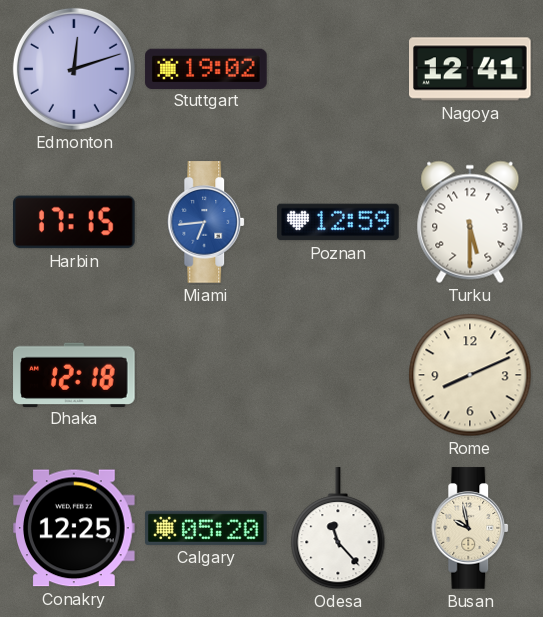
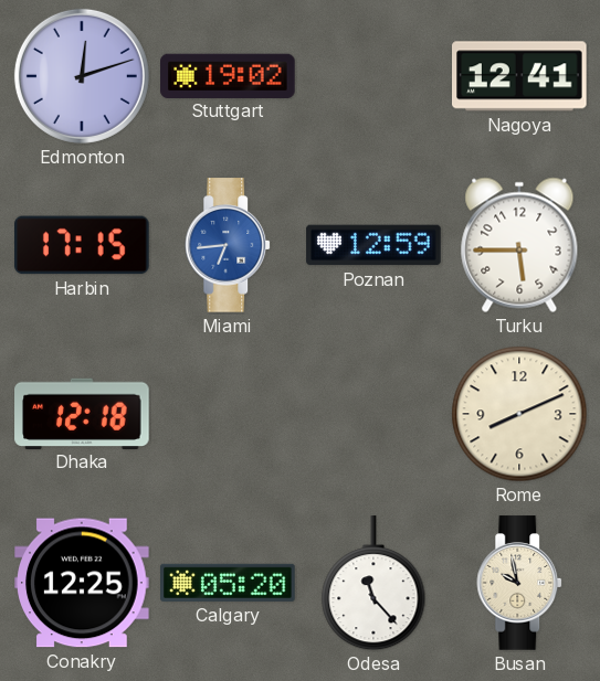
Turku: 5:30 -> 5:45
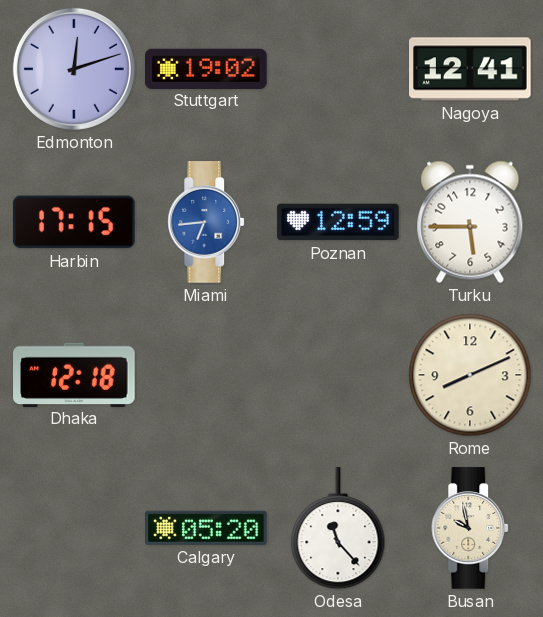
Conakry: 12:25 -> none
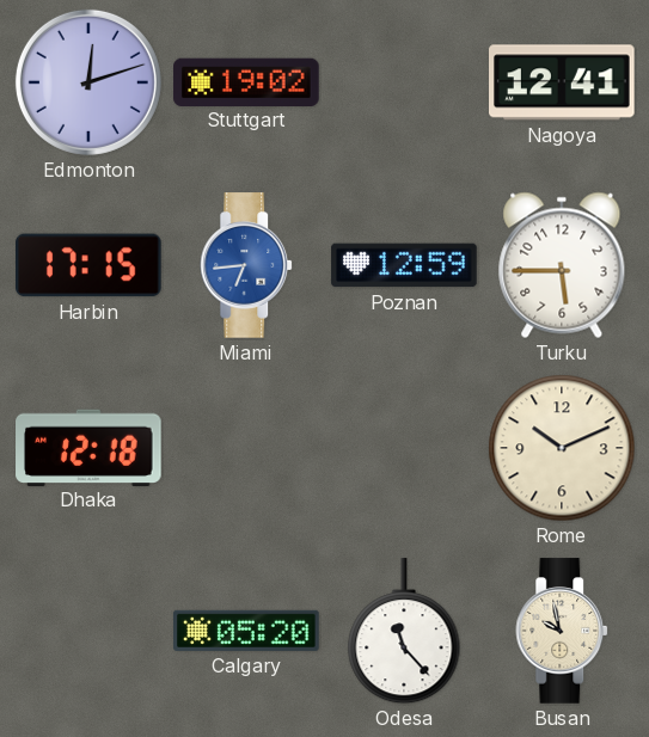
Rome: 8:11 -> 10:11
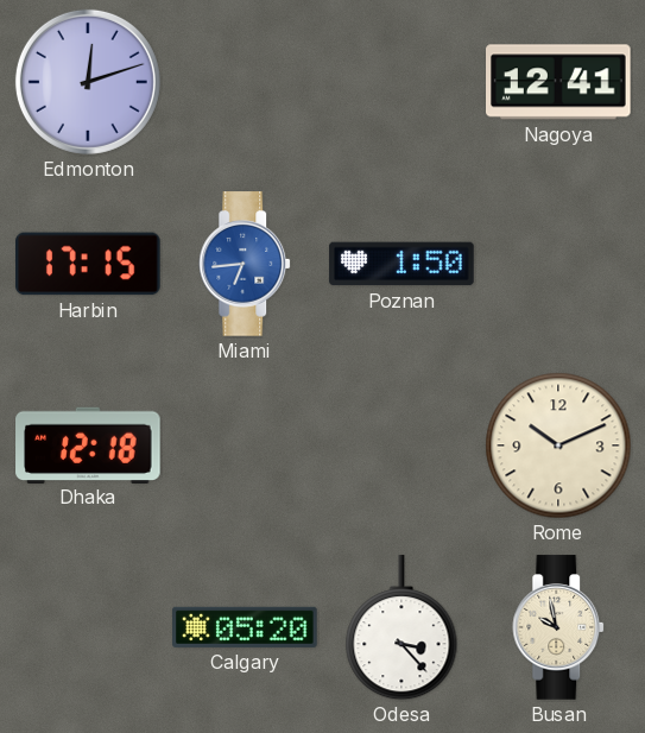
Stuttgart: 19:02 -> none
Poznan: 12:59 -> 1:50
Turku: 5:45 -> none
Odesa: 11:23 -> 3:23
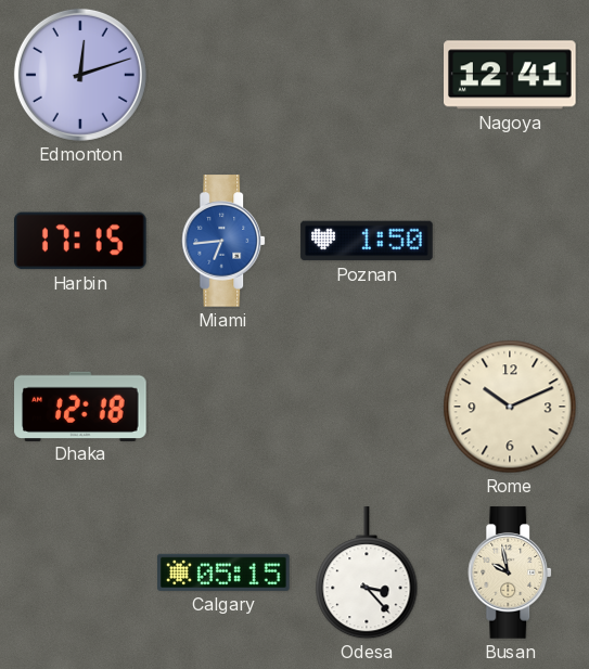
Calgary: 05:20 -> 05:15
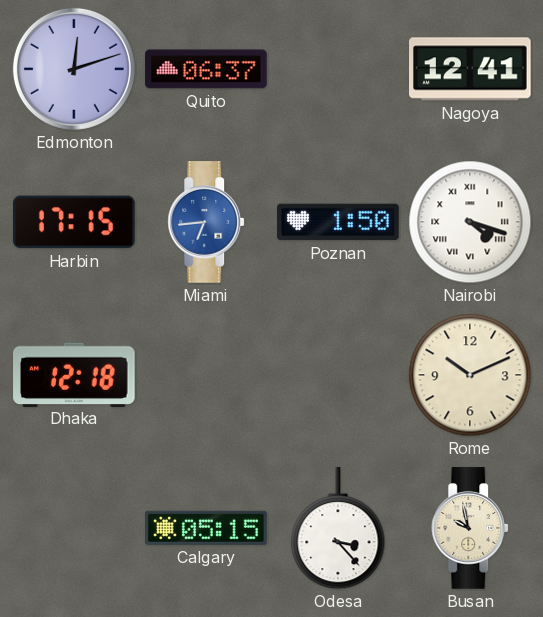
Quito: none -> 06:37
Nairobi: none -> 4:18
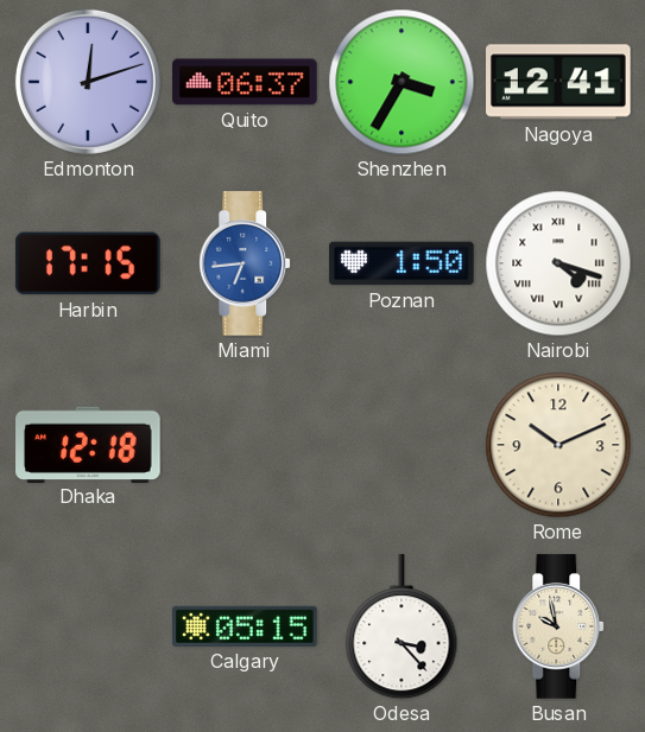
Shenzhen: none -> 3:35
